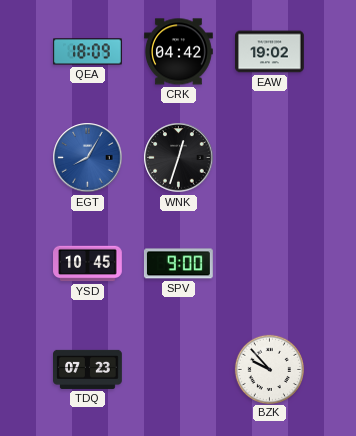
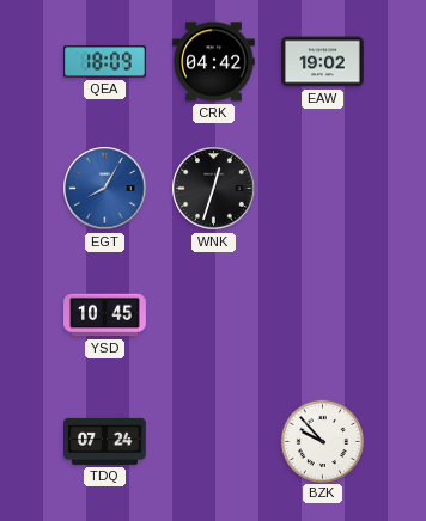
SPV: 9:00 -> none
TDQ: 07:23 -> 07:24
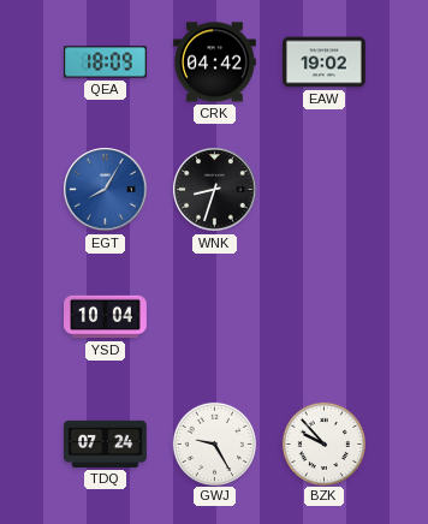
WNK: 12:33 -> 8:33
YSD: 10:45 -> 10:04
GWJ: none -> 9:25
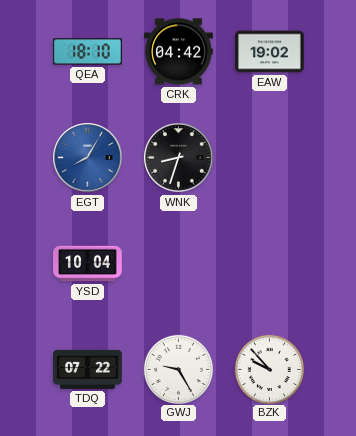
QEA: 18:09 -> 18:10
TDQ: 07:24 -> 07:22
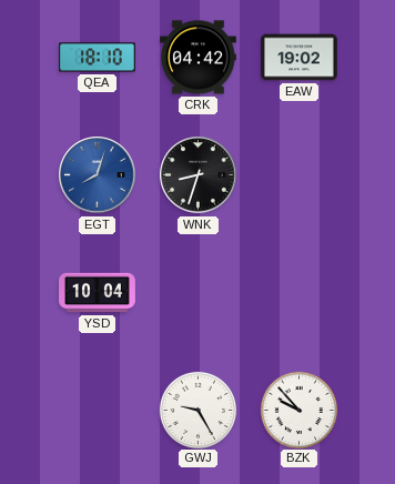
EGT: 8:05 -> 8:03
TDQ: 07:22 -> none
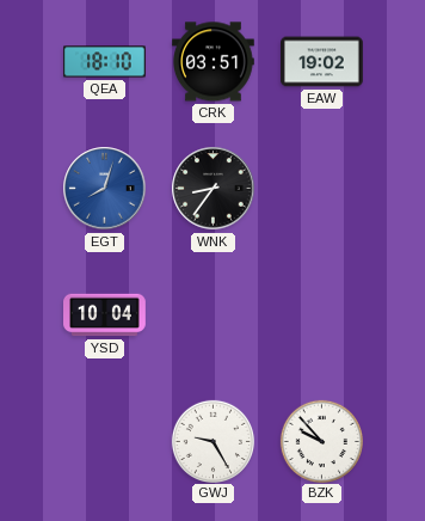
CRK: 04:42 -> 03:51
WNK: 8:33 -> 8:36
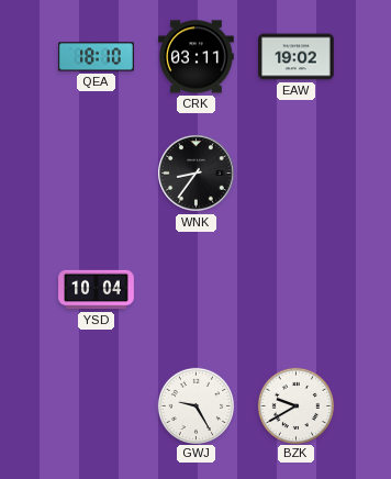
CRK: 03:51 -> 03:11
EGT: 8:03 -> none
BZK: 9:53 -> 9:40
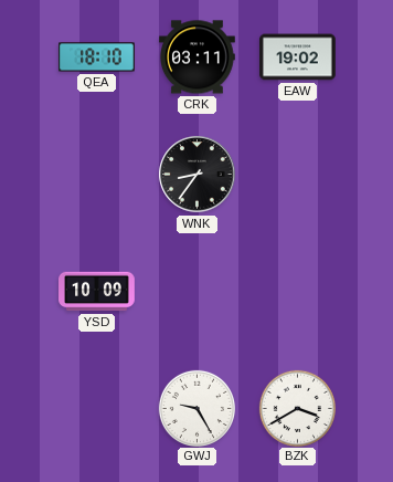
YSD: 10:04 -> 10:09
BZK: 9:40 -> 3:40
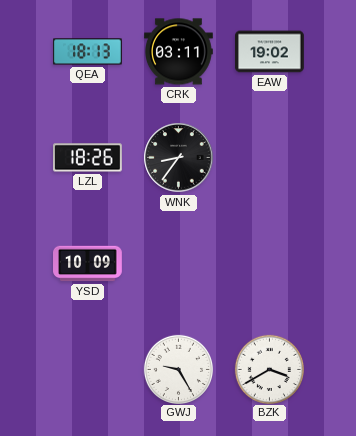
QEA: 18:10 -> 18:13
LZL: none -> 18:26
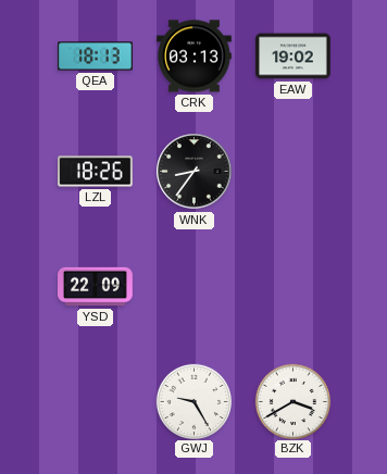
CRK: 03:11 -> 03:13
YSD: 10:09 -> 22:09
